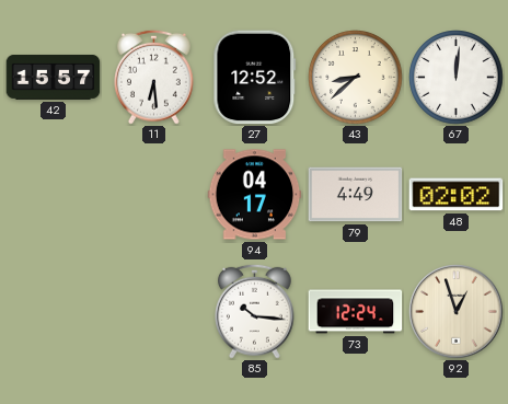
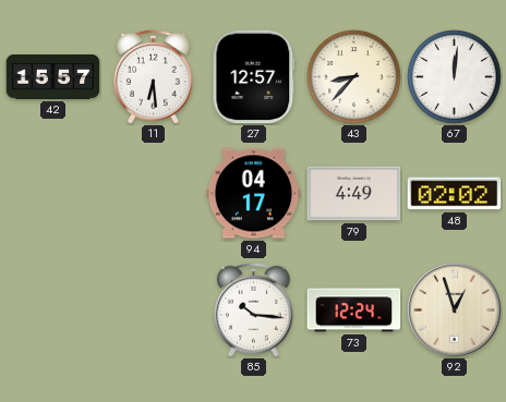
27: 12:52 -> 12:57
43: 8:38 -> 8:37
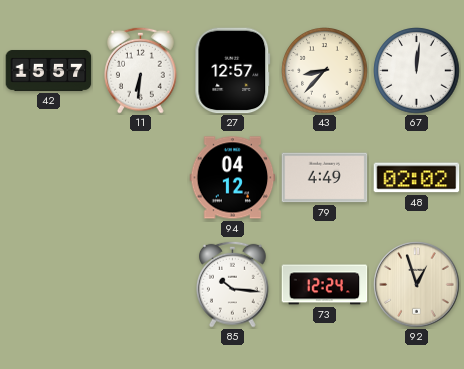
11: 6:29 -> 6:31
94: 04:17 -> 04:12
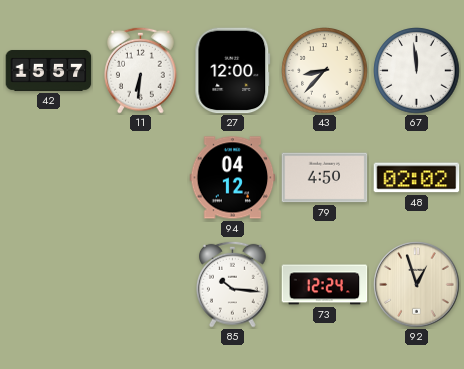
27: 12:57 -> 12:00
67: 12:01 -> 11:59
79: 4:49 -> 4:50
